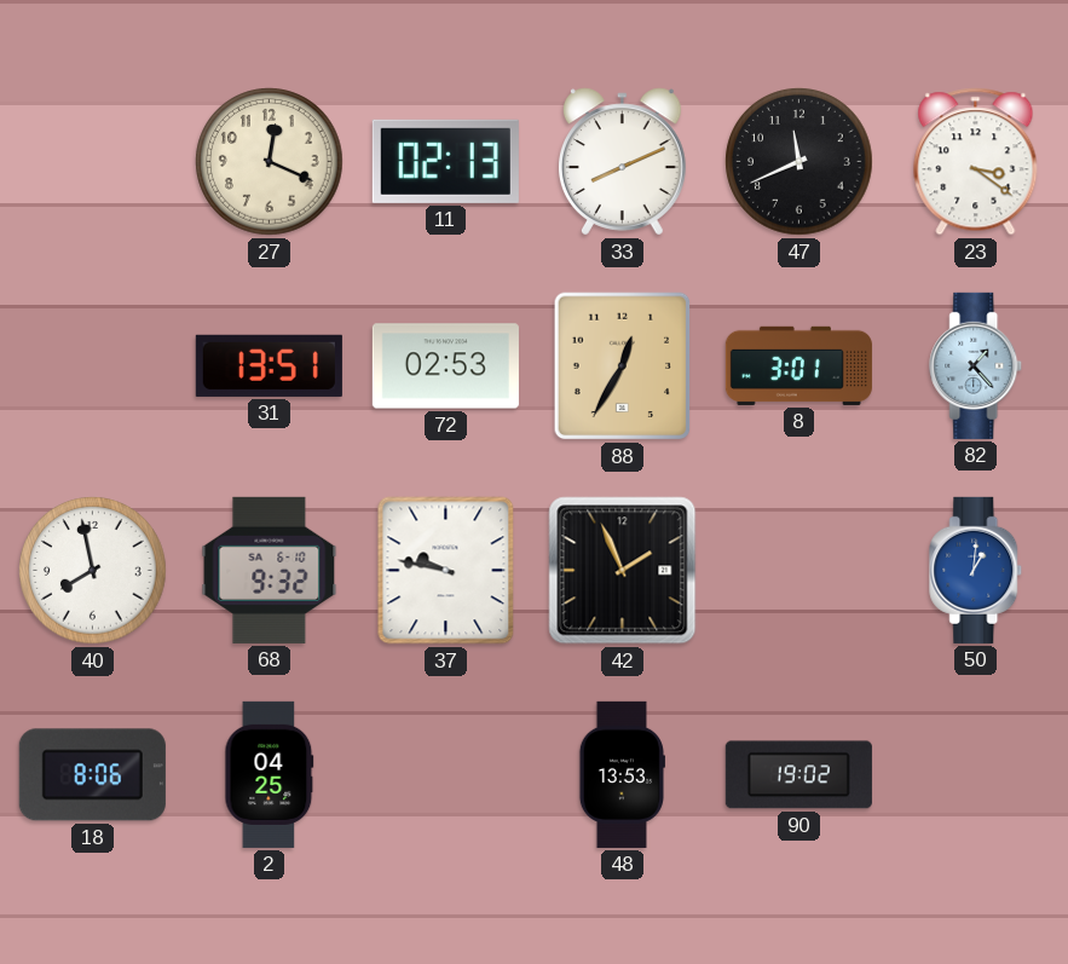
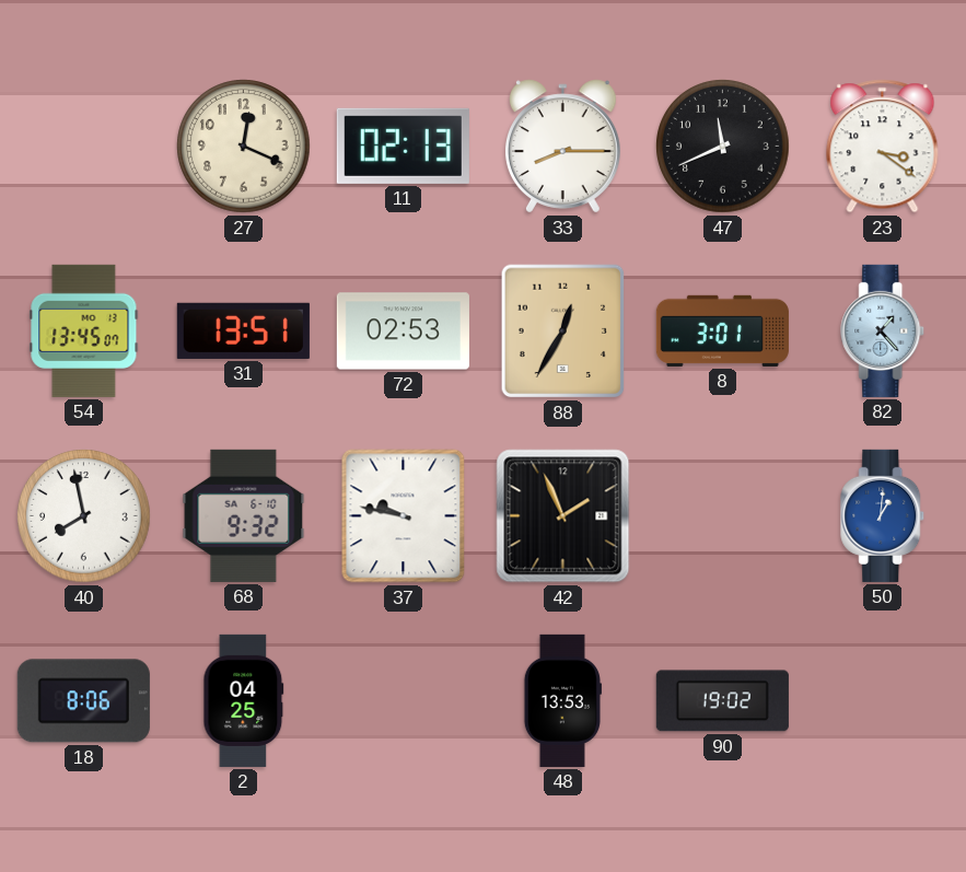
33: 8:11 -> 8:15
54: none -> 13:45
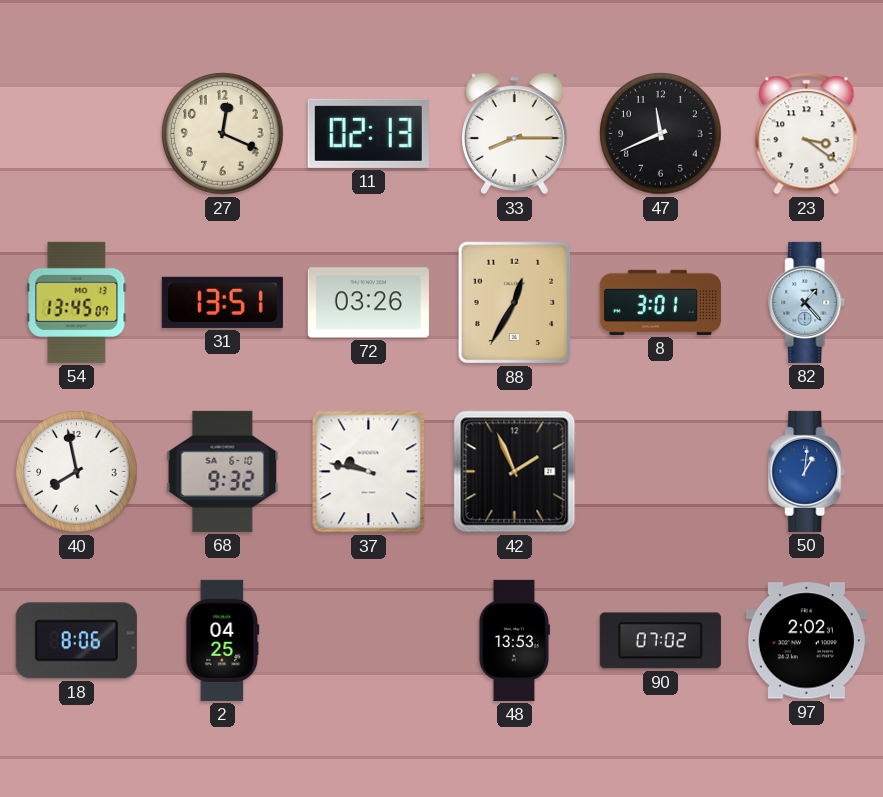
72: 02:53 -> 03:26
90: 19:02 -> 07:02
97: none -> 2:02
